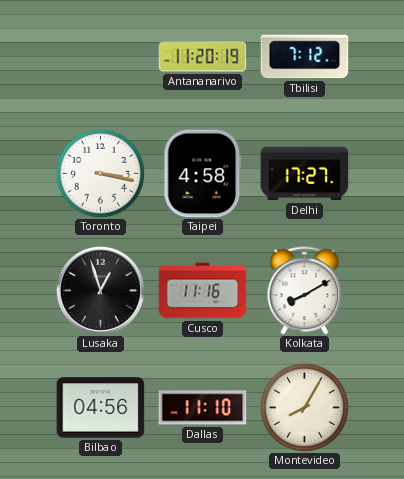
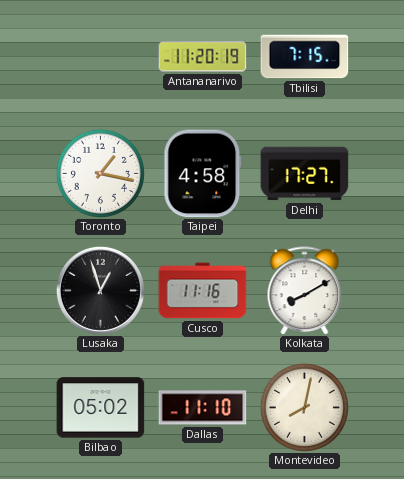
Tbilisi: 7:12 -> 7:15
Toronto: 3:17 -> 1:17
Bilbao: 04:56 -> 05:02
Montevideo: 8:05 -> 8:02
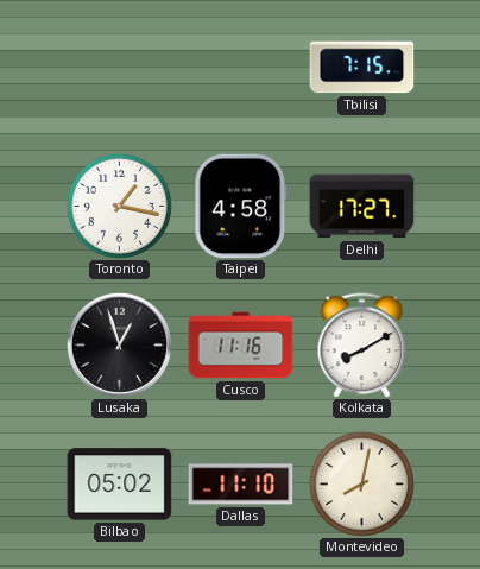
Antananarivo: 11:20 -> none
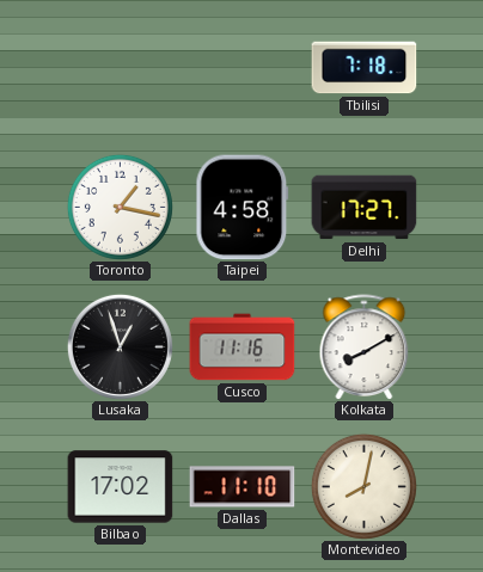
Tbilisi: 7:15 -> 7:18
Bilbao: 05:02 -> 17:02
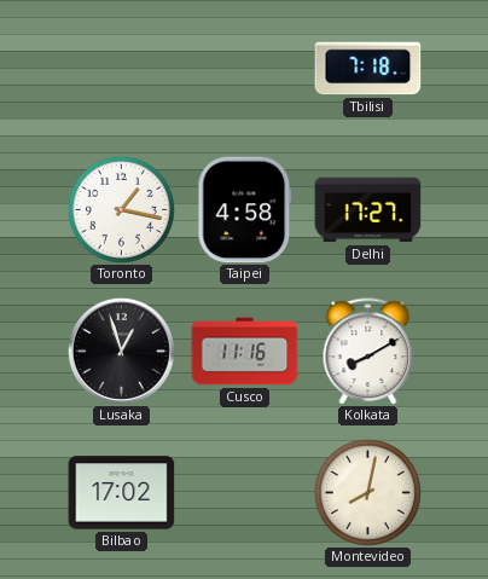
Dallas: 11:10 -> none
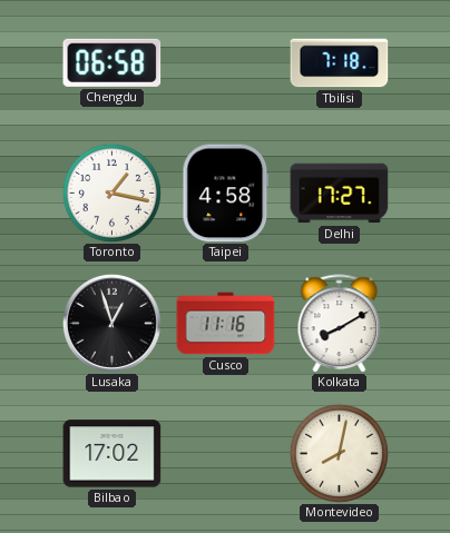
Chengdu: none -> 06:58
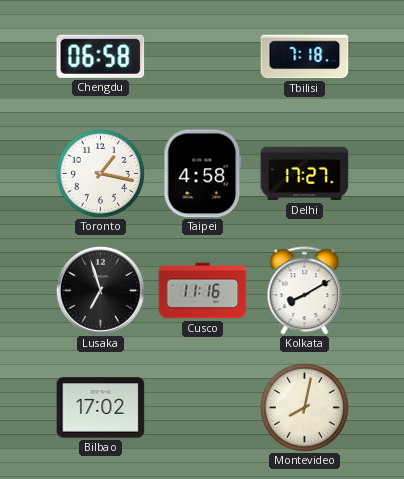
Lusaka: 12:57 -> 6:57
